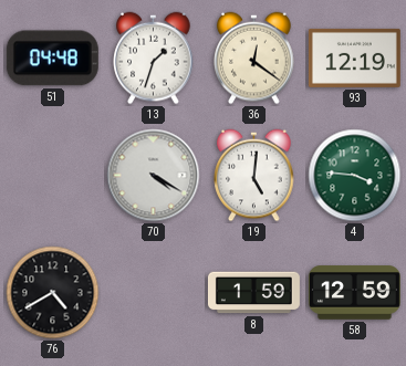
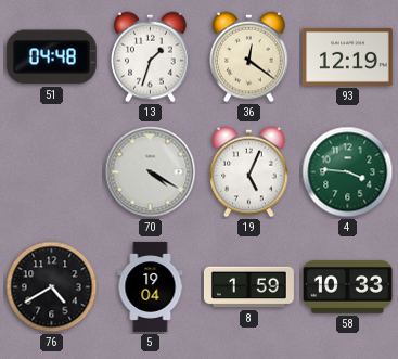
19: 5:01 -> 5:04
5: none -> 19:04
58: 12:59 -> 10:33
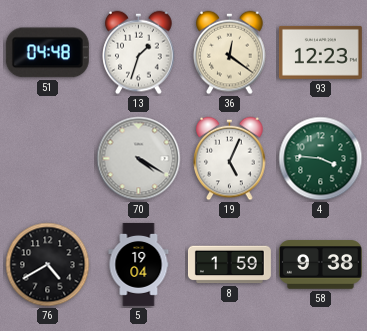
93: 12:19 -> 12:23
58: 10:33 -> 9:38
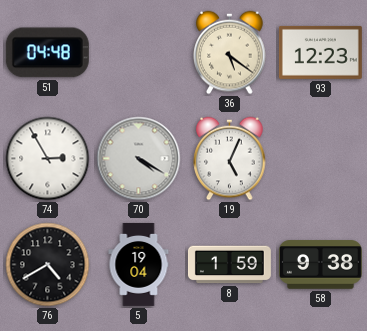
13: 1:33 -> none
36: 12:21 -> 5:21
74: none -> 2:55
4: 3:46 -> none
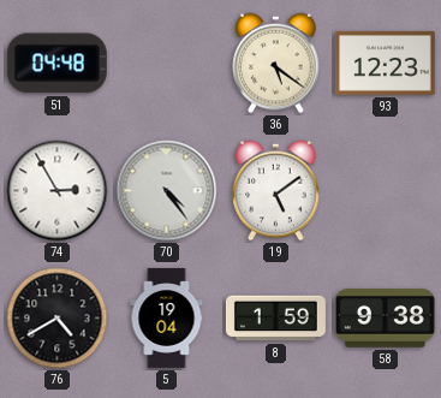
70: 4:20 -> 4:24
19: 5:04 -> 5:09
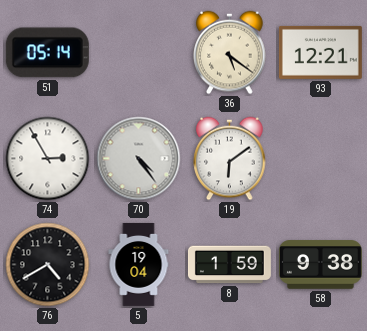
51: 04:48 -> 05:14
93: 12:23 -> 12:21
19: 5:09 -> 6:09
